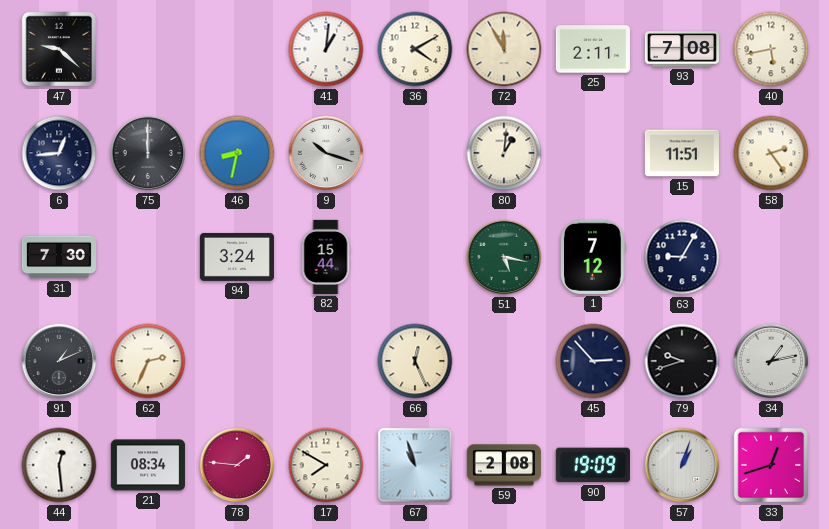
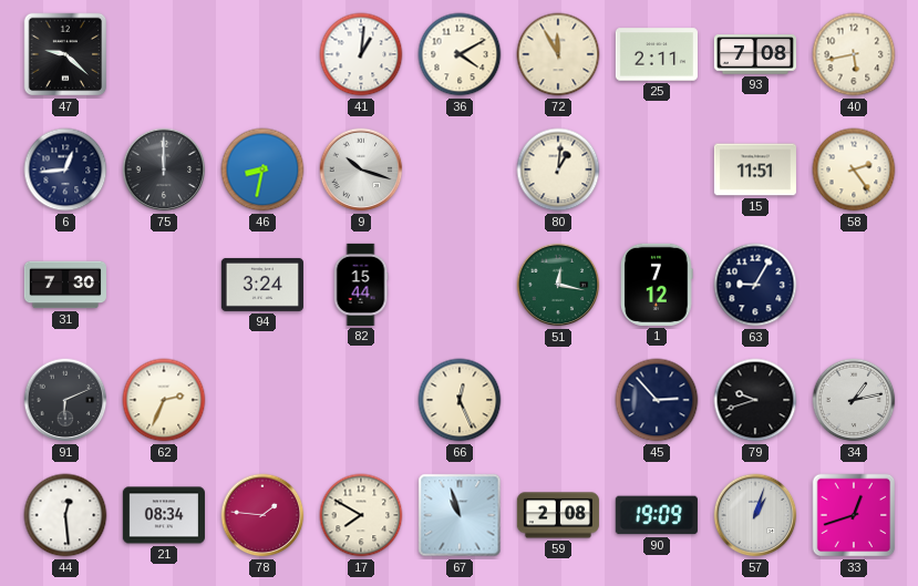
51: 5:17 -> 12:17
91: 1:11 -> 6:11
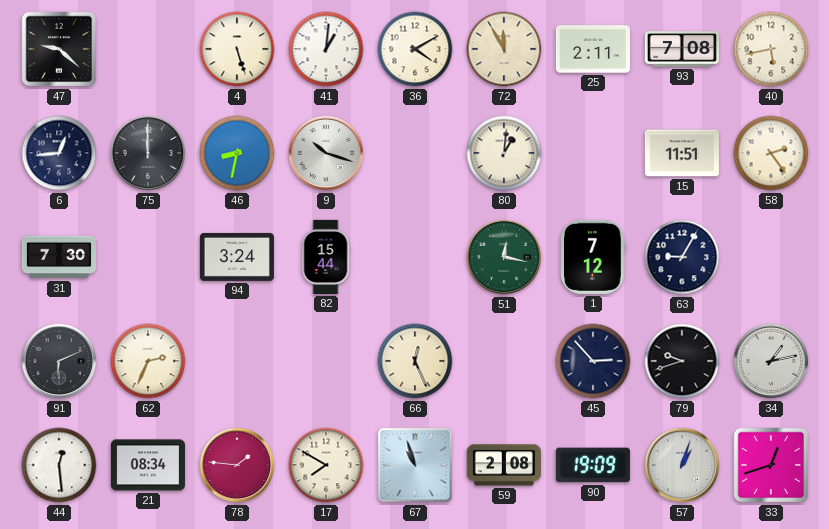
4: none -> 5:27
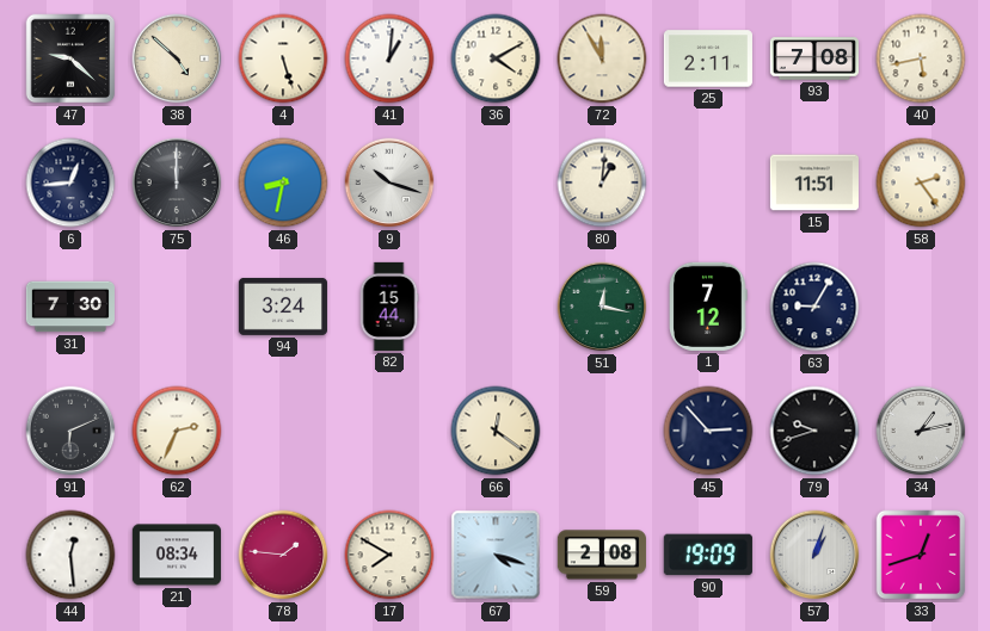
38: none -> 4:52
66: 12:26 -> 12:21
67: 10:57 -> 4:18
